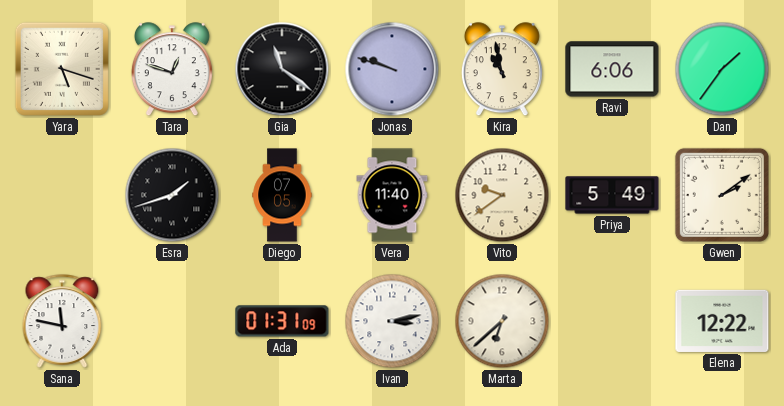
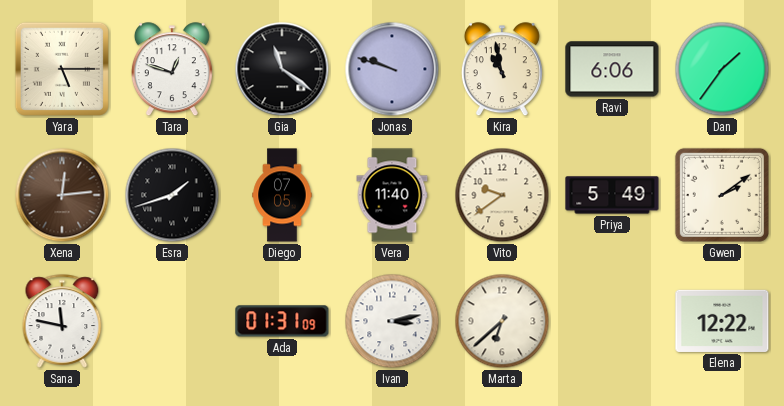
Yara: 5:18 -> 5:15
Xena: none -> 12:14
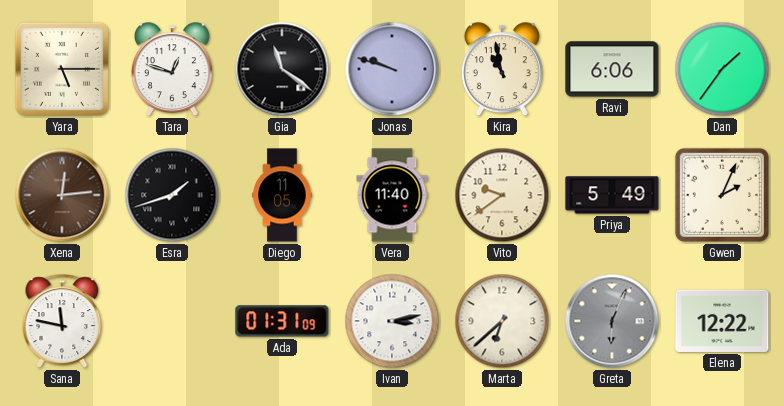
Diego: 07:05 -> 11:05
Gwen: 2:09 -> 2:04
Greta: none -> 6:04
